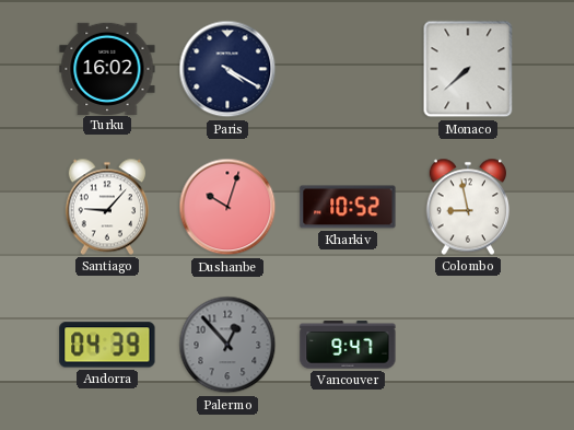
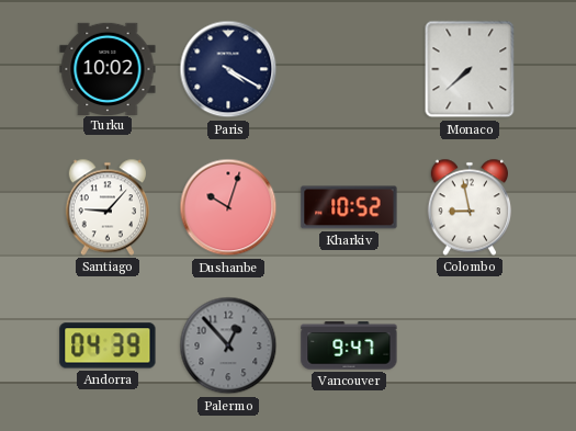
Turku: 16:02 -> 10:02
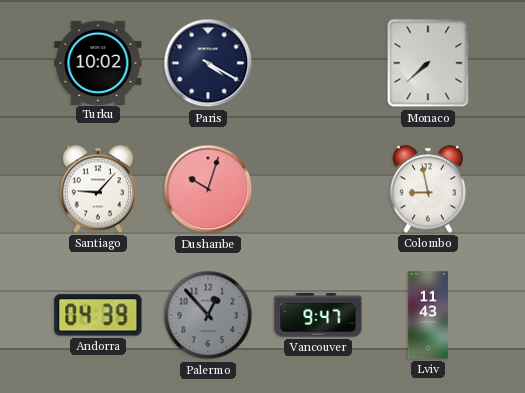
Kharkiv: 10:52 -> none
Lviv: none -> 11:43
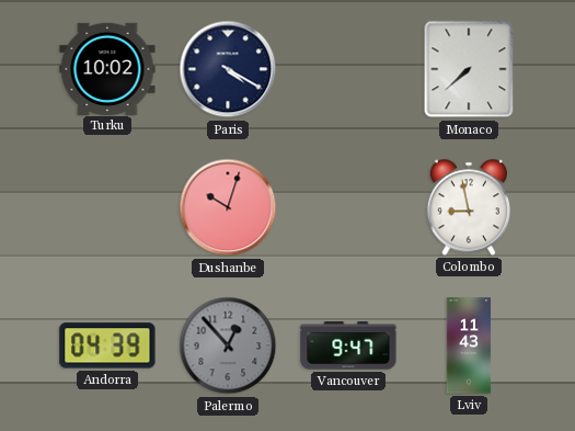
Santiago: 9:07 -> none
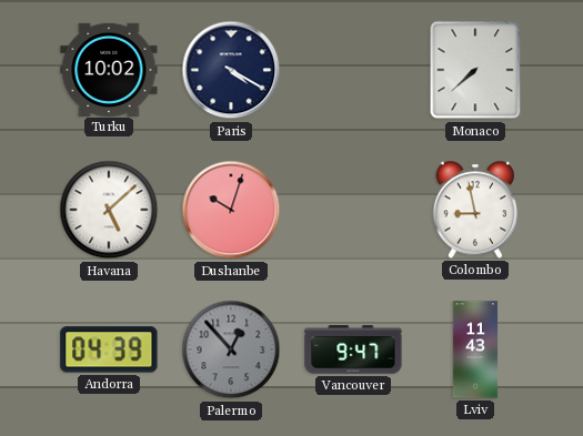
Havana: none -> 5:08
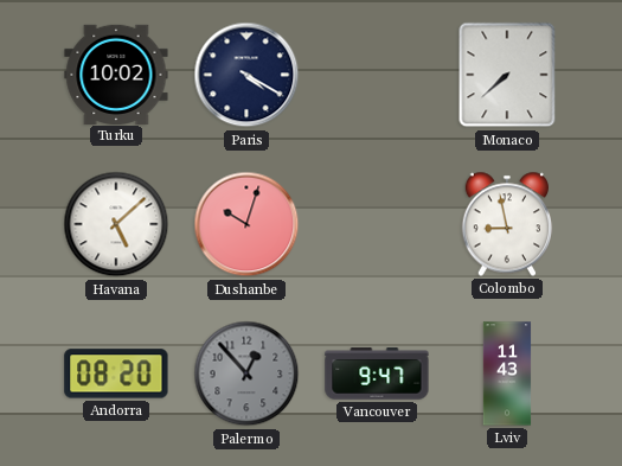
Andorra: 04:39 -> 08:20
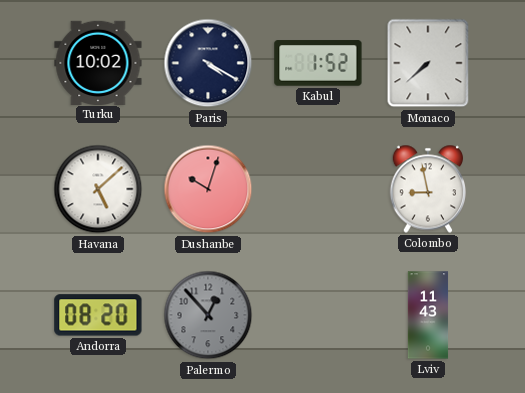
Kabul: none -> 1:52
Vancouver: 9:47 -> none
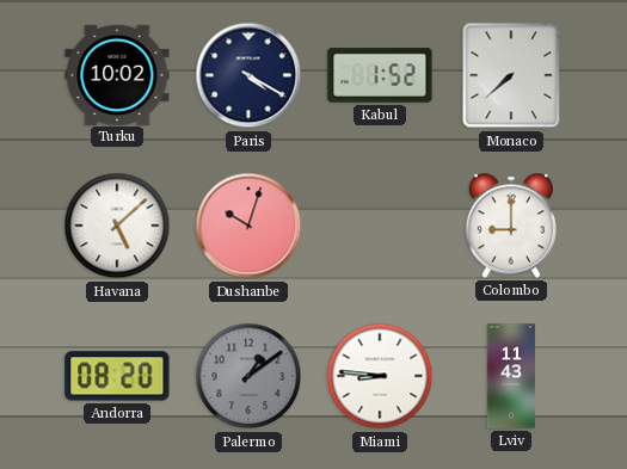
Colombo: 8:58 -> 9:00
Palermo: 12:53 -> 1:09
Miami: none -> 8:46
